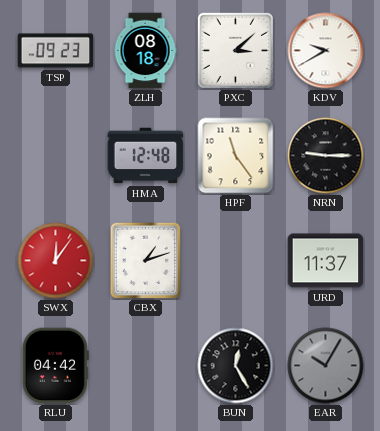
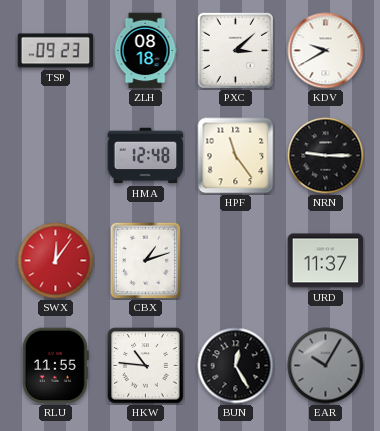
RLU: 04:42 -> 11:55
HKW: none -> 10:46
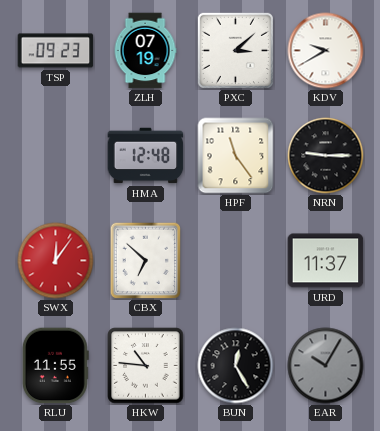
ZLH: 08:18 -> 07:19
CBX: 1:12 -> 6:52
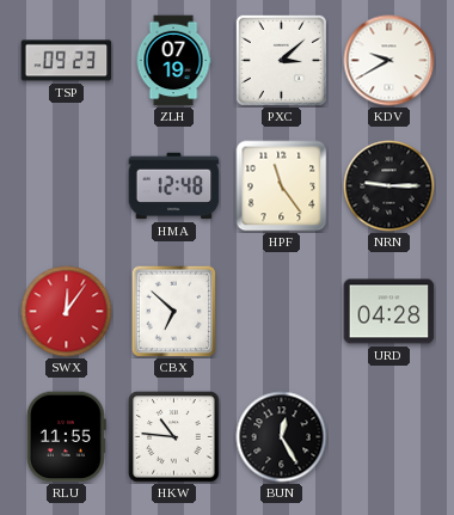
URD: 11:37 -> 04:28
EAR: 10:05 -> none
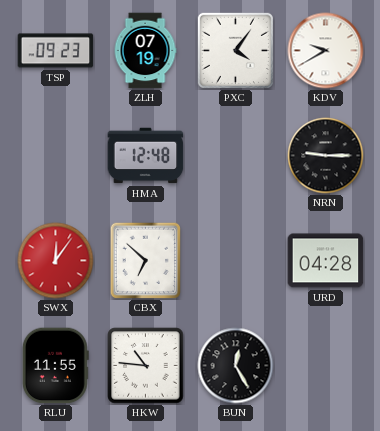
PXC: 3:08 -> 4:06
HPF: 11:24 -> none
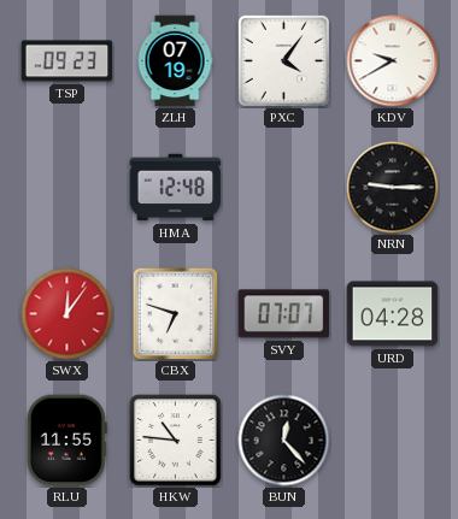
CBX: 6:52 -> 6:48
SVY: none -> 07:07
BUN: 12:25 -> 12:23
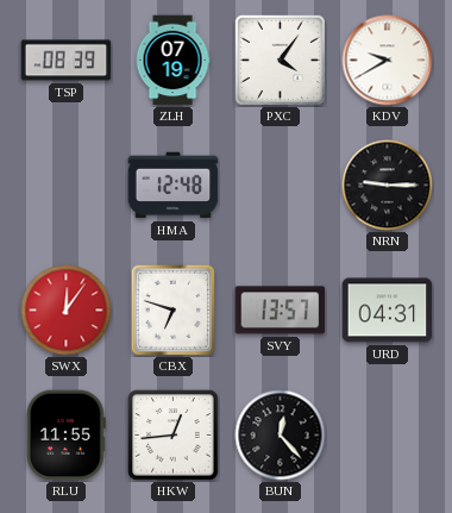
TSP: 09:23 -> 08:39
SVY: 07:07 -> 13:57
URD: 04:28 -> 04:31
HKW: 10:46 -> 12:44
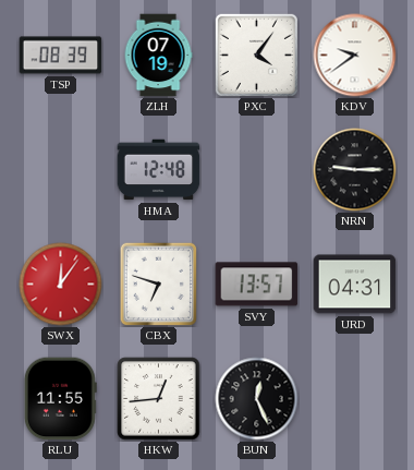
KDV: 9:40 -> 9:39
BUN: 12:23 -> 12:26
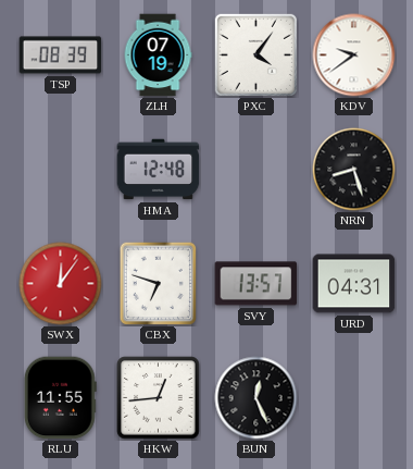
NRN: 9:15 -> 8:27
